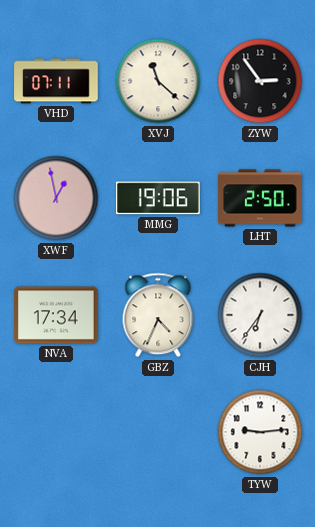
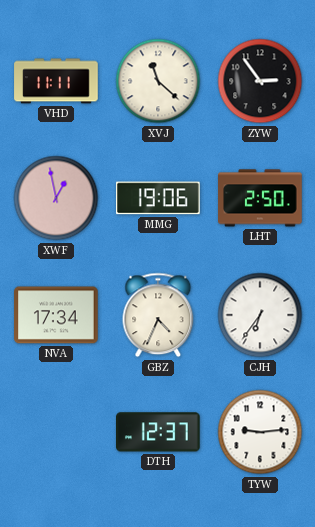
VHD: 07:11 -> 11:11
DTH: none -> 12:37
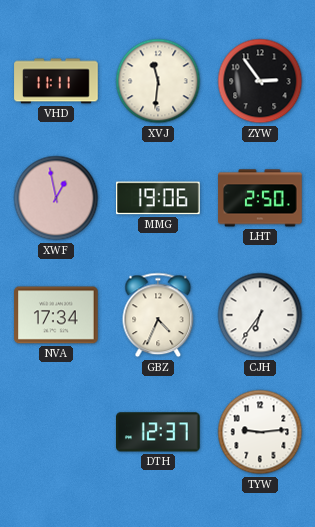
XVJ: 11:22 -> 11:31
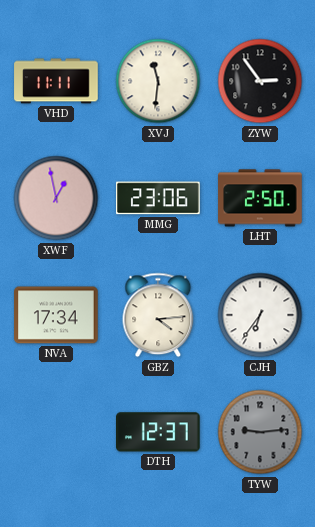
MMG: 19:06 -> 23:06
GBZ: 4:34 -> 4:14
TYW dial: white -> grey
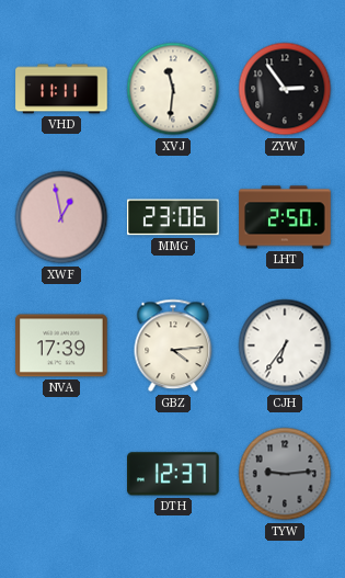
NVA: 17:34 -> 17:39
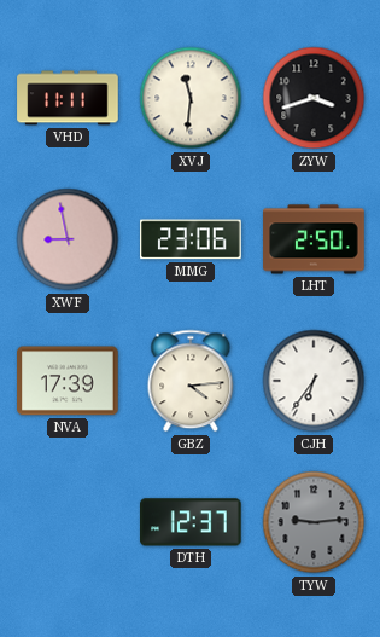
ZYW: 2:54 -> 3:42
XWF: 12:58 -> 8:58
